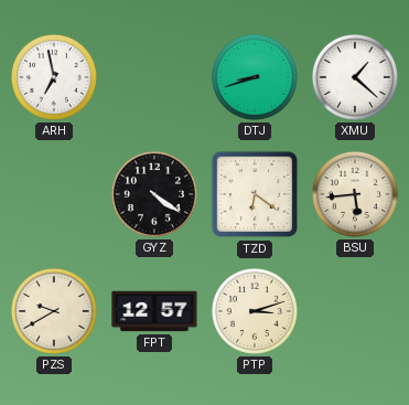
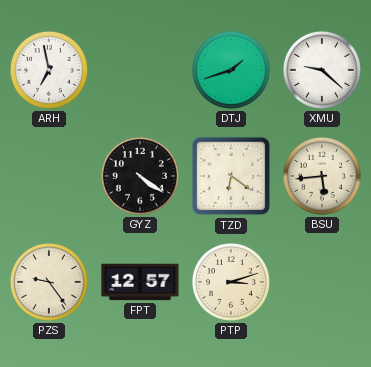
DTJ: 8:42 -> 1:42
XMU: 1:22 -> 9:22
PZS: 9:40 -> 9:24
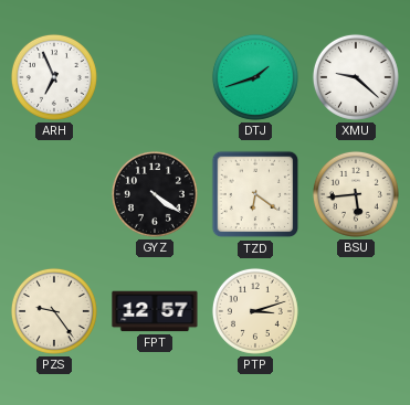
ARH: 6:58 -> 6:56
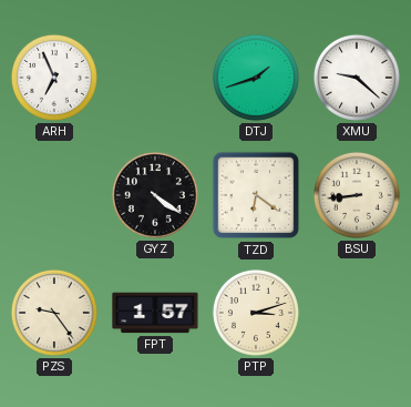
BSU: 5:44 -> 8:44
FPT: 12:57 -> 1:57
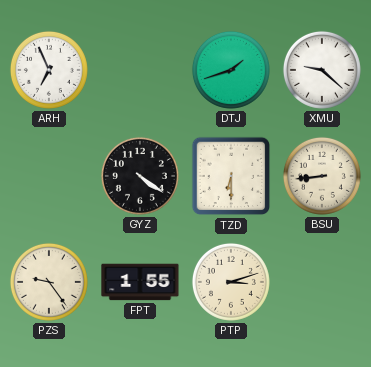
TZD: 6:21 -> 6:30
FPT: 1:57 -> 1:55
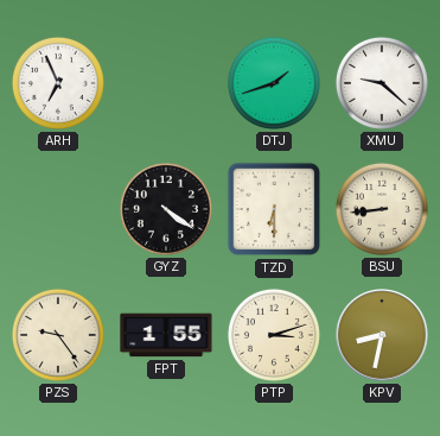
KPV: none -> 8:32
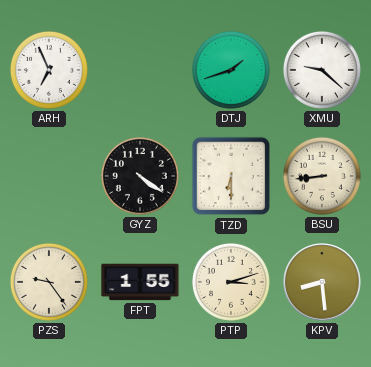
KPV: 8:32 -> 8:29
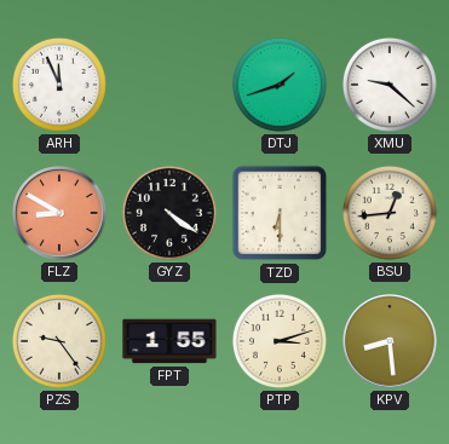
ARH: 6:56 -> 11:56
FLZ: none -> 8:50
BSU: 8:44 -> 12:44
